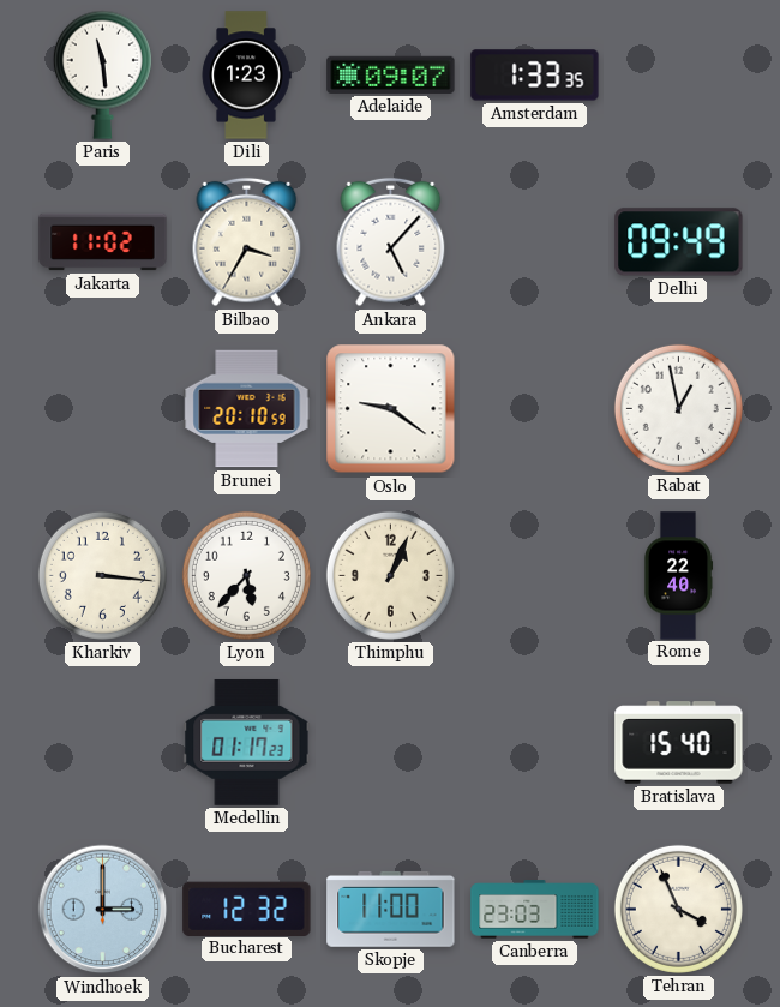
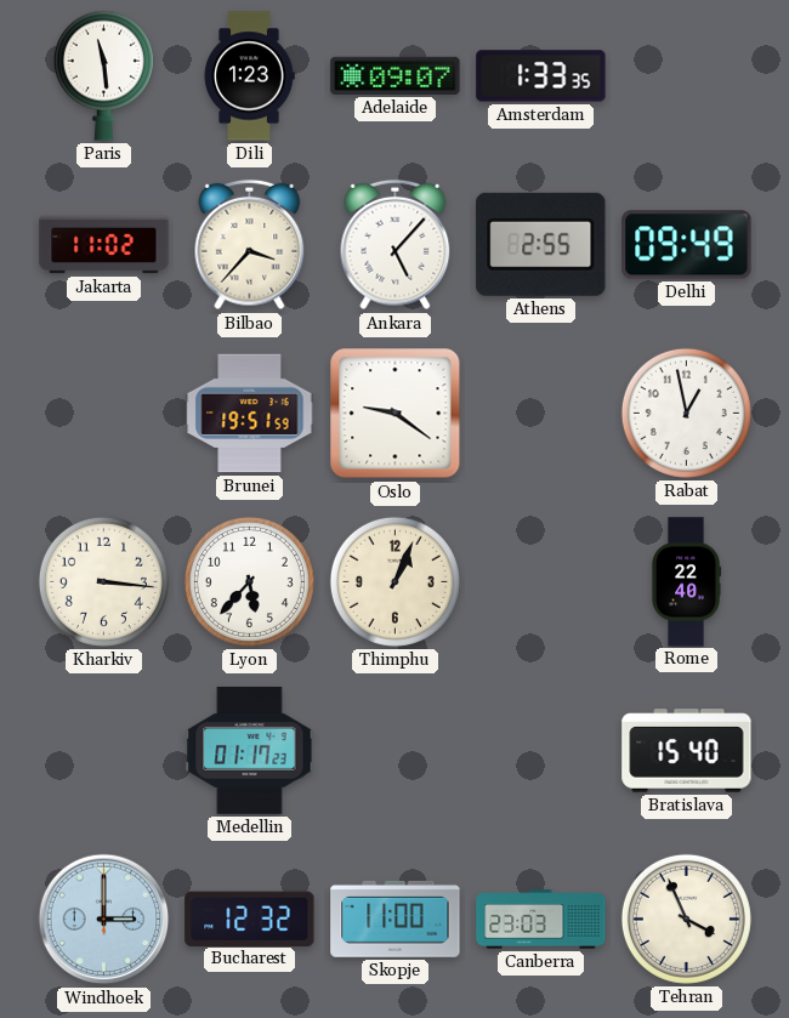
Bilbao: 3:35 -> 3:37
Athens: none -> 2:55
Brunei: 20:10 -> 19:51
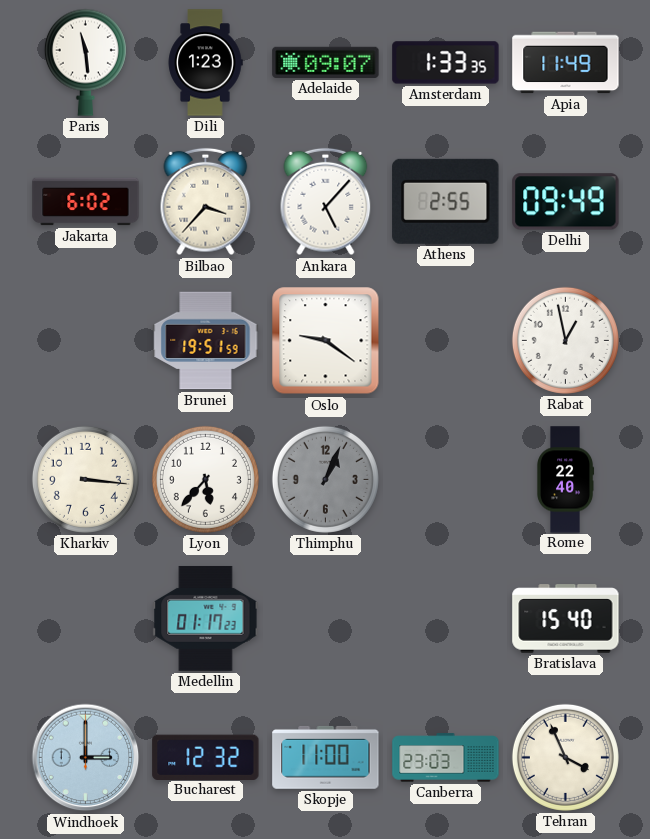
Apia: none -> 11:49
Jakarta: 11:02 -> 6:02
Thimphu dial: cream -> grey
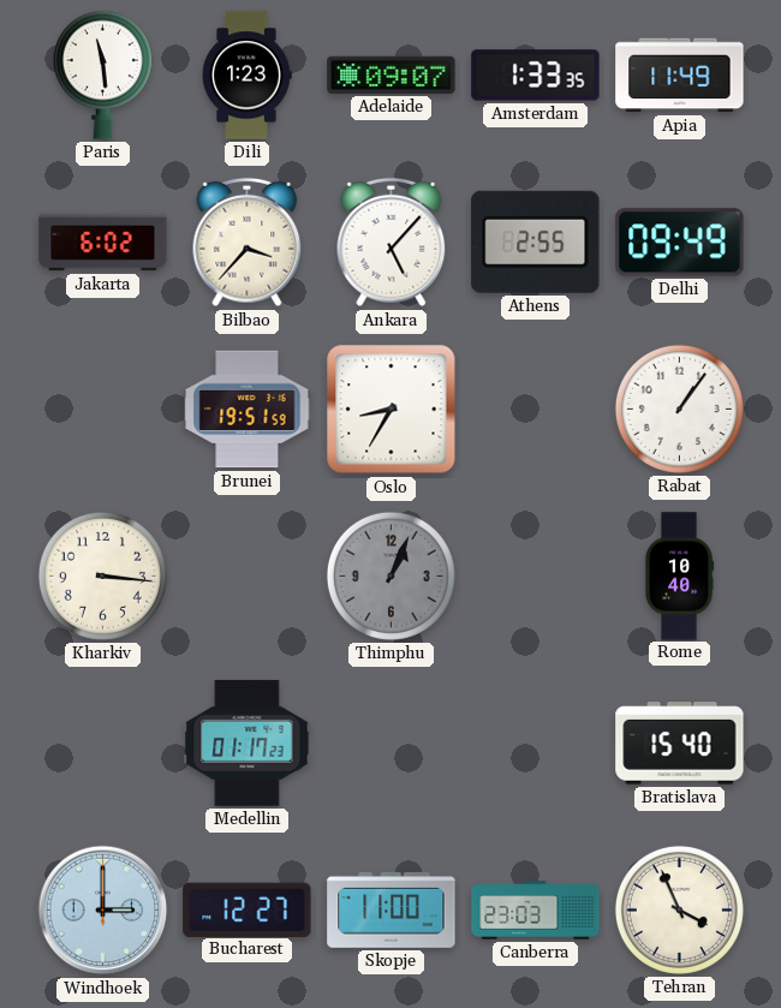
Oslo: 9:21 -> 8:35
Rabat: 12:58 -> 1:06
Lyon: 5:37 -> none
Rome: 22:40 -> 10:40
Bucharest: 12:32 -> 12:27
